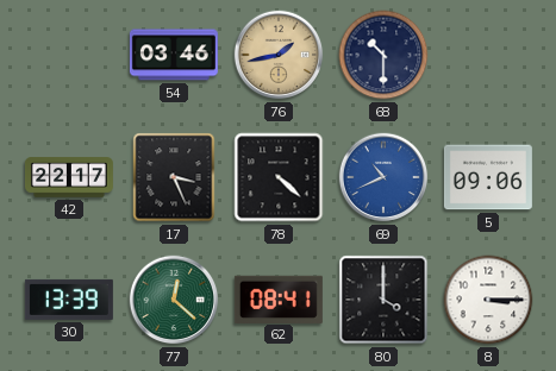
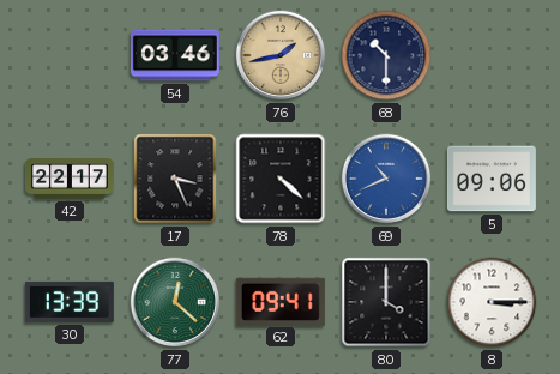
62: 08:41 -> 09:41
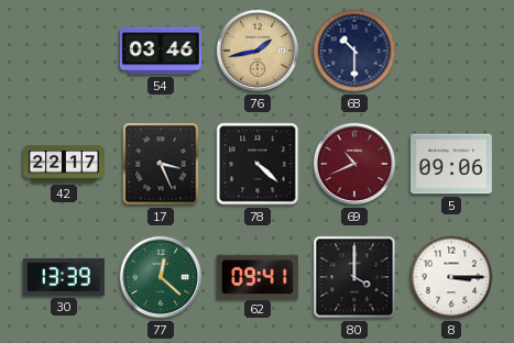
69 dial: blue -> burgundy
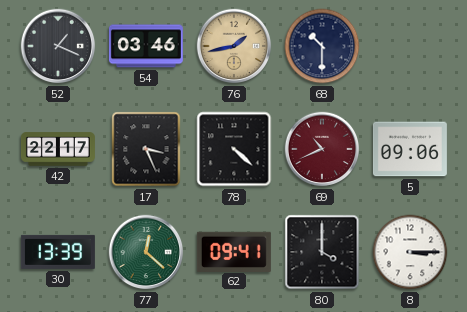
52: none -> 1:19
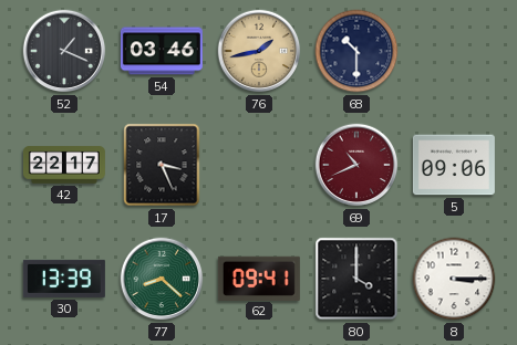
78: 4:22 -> none
77: 12:22 -> 8:22
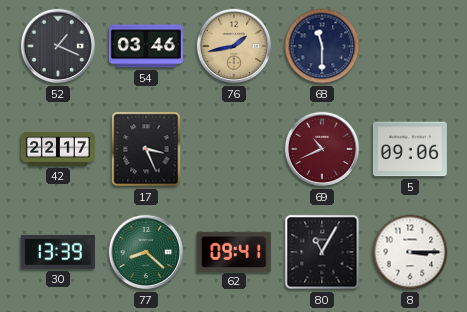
68: 10:30 -> 11:30
80: 4:00 -> 11:05
